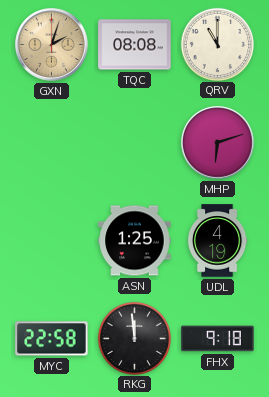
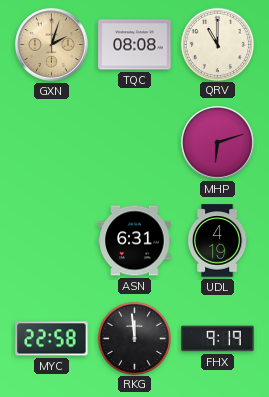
ASN: 1:25 -> 6:31
FHX: 9:18 -> 9:19
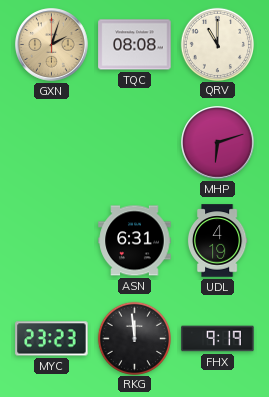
MYC: 22:58 -> 23:23
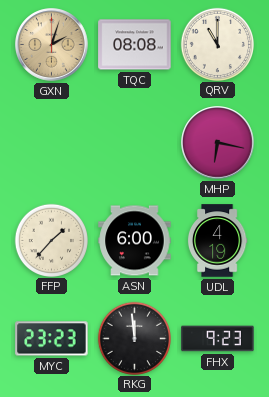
MHP: 6:12 -> 6:17
FFP: none -> 1:37
ASN: 6:31 -> 6:00
FHX: 9:19 -> 9:23
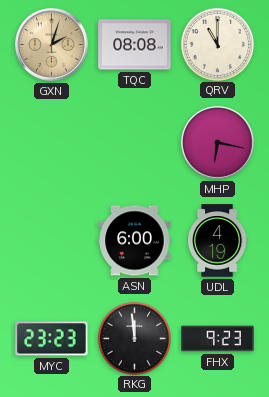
FFP: 1:37 -> none
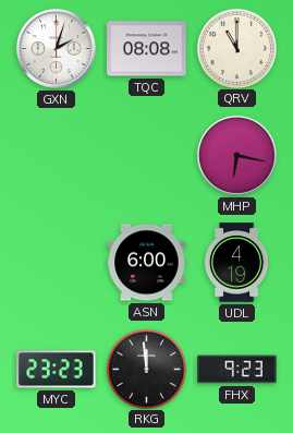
GXN dial: champagne -> white
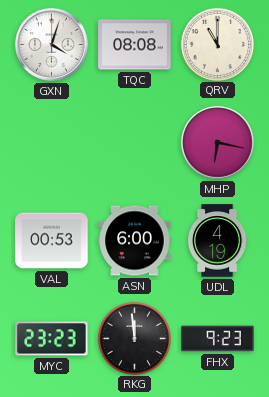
GXN: 2:03 -> 4:03
VAL: none -> 00:53
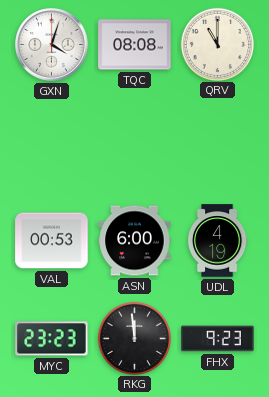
MHP: 6:17 -> none
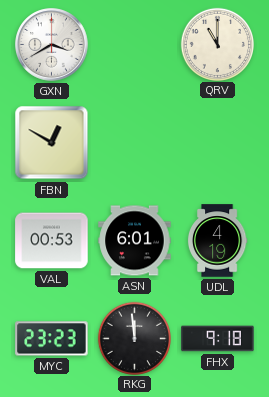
GXN: 4:03 -> 3:40
TQC: 08:08 -> none
FBN: none -> 12:50
ASN: 6:00 -> 6:01
FHX: 9:23 -> 9:18
